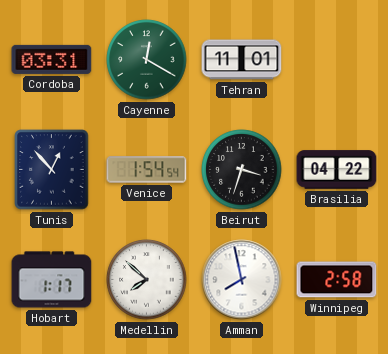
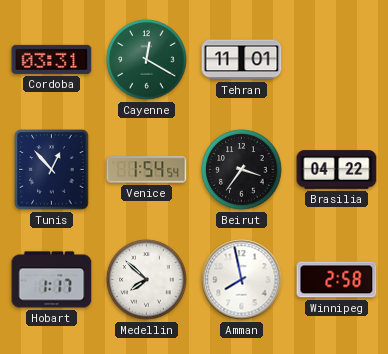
Beirut: 3:33 -> 3:36
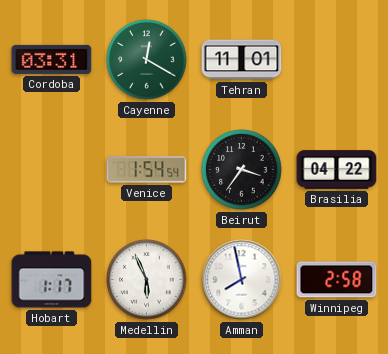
Tunis: 12:53 -> none
Medellin: 7:52 -> 5:56
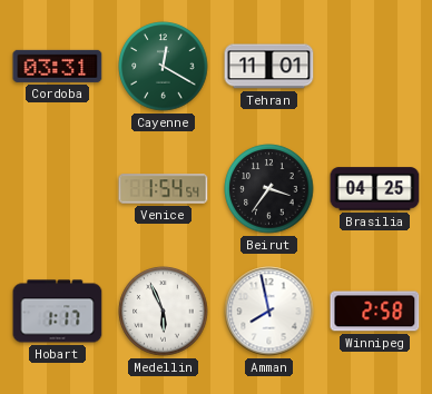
Brasilia: 04:22 -> 04:25
